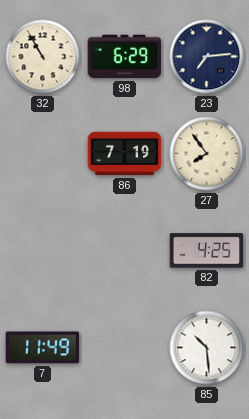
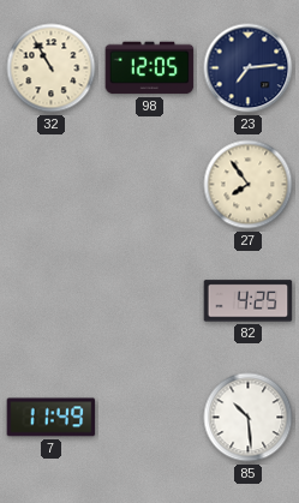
98: 6:29 -> 12:05
86: 7:19 -> none
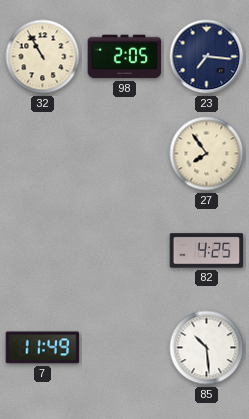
98: 12:05 -> 2:05
23: 7:14 -> 7:16
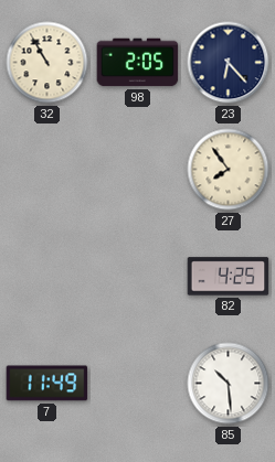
23: 7:16 -> 6:23
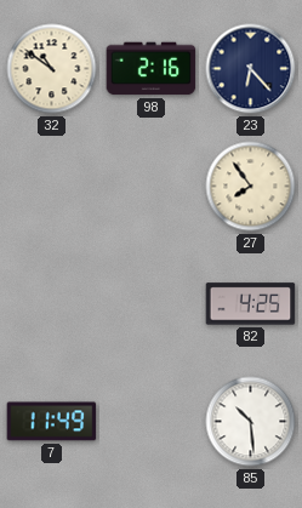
32: 10:55 -> 10:51
98: 2:05 -> 2:16
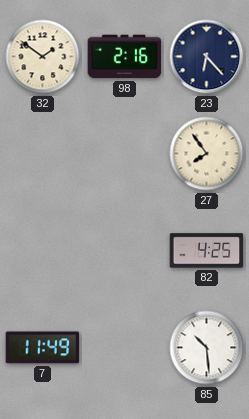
32: 10:51 -> 1:51
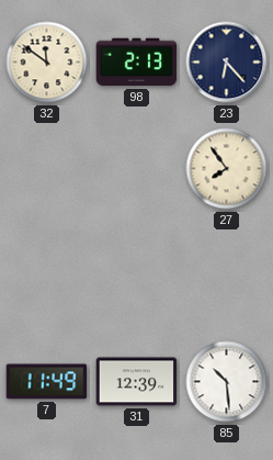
32: 1:51 -> 11:51
98: 2:16 -> 2:13
82: 4:25 -> none
31: none -> 12:39
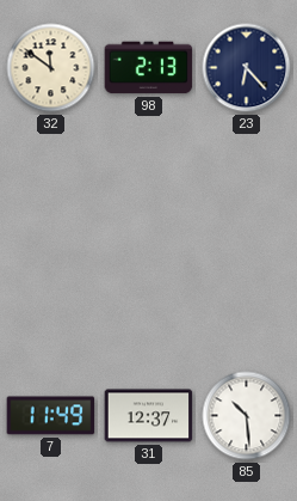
27: 7:54 -> none
31: 12:39 -> 12:37
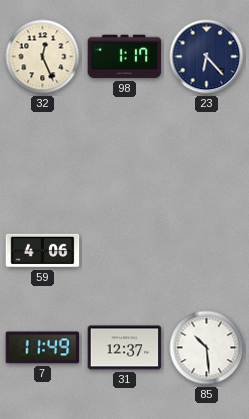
32: 11:51 -> 12:26
98: 2:13 -> 1:17
59: none -> 4:06
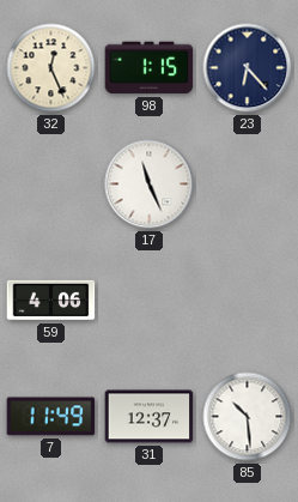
98: 1:17 -> 1:15
17: none -> 11:26
